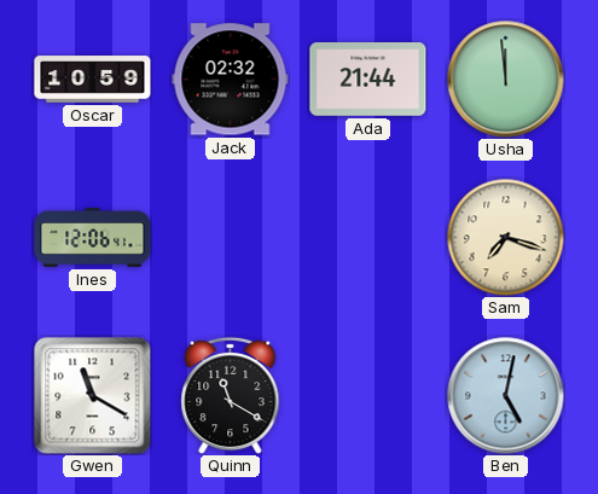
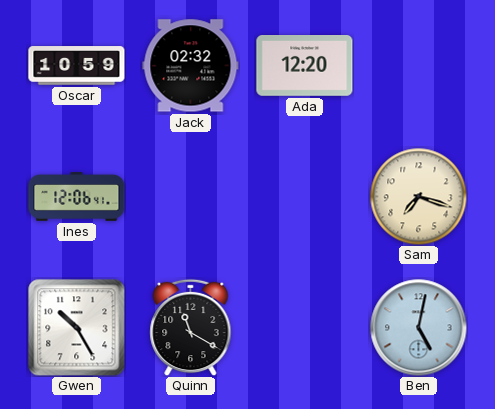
Ada: 21:44 -> 12:20
Usha: 11:59 -> none
Gwen: 11:20 -> 10:25
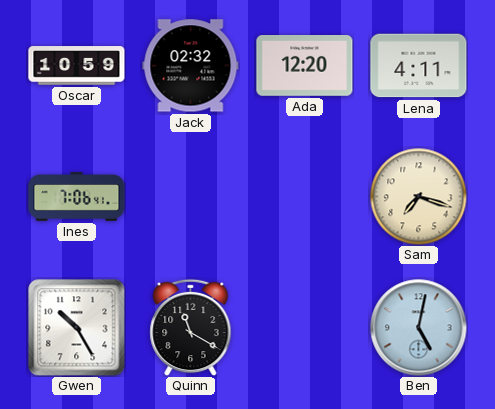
Lena: none -> 4:11
Ines: 12:06 -> 7:06
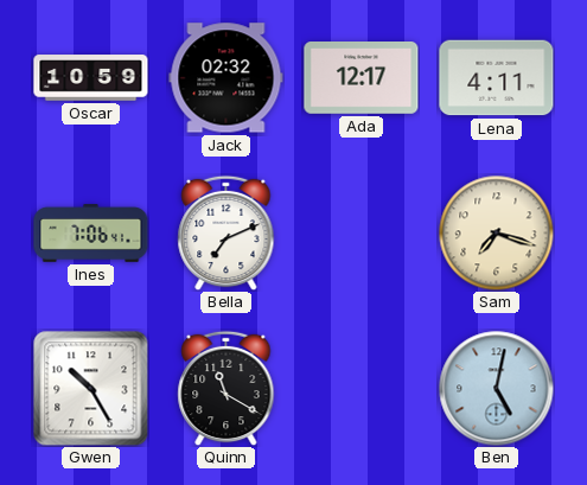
Ada: 12:20 -> 12:17
Bella: none -> 7:11
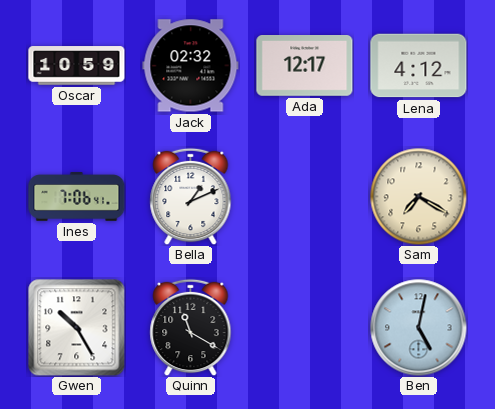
Lena: 4:11 -> 4:12
Bella: 7:11 -> 1:11
Sam: 7:18 -> 7:20
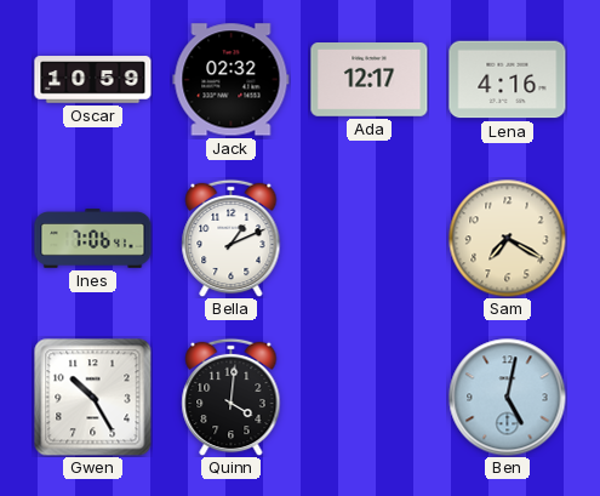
Lena: 4:12 -> 4:16
Quinn: 11:20 -> 4:01
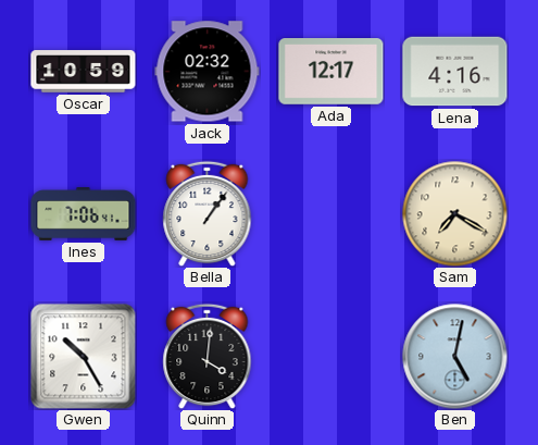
Bella: 1:11 -> 1:06
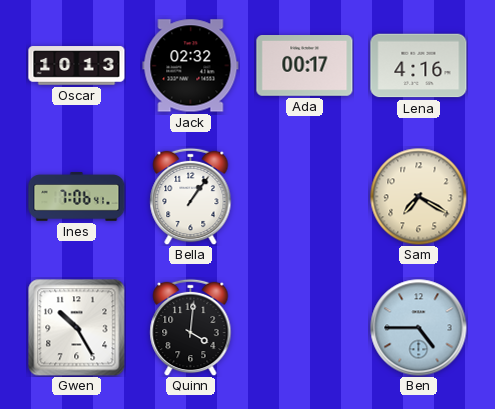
Oscar: 10:59 -> 10:13
Ada: 12:17 -> 00:17
Ben: 5:02 -> 4:45
